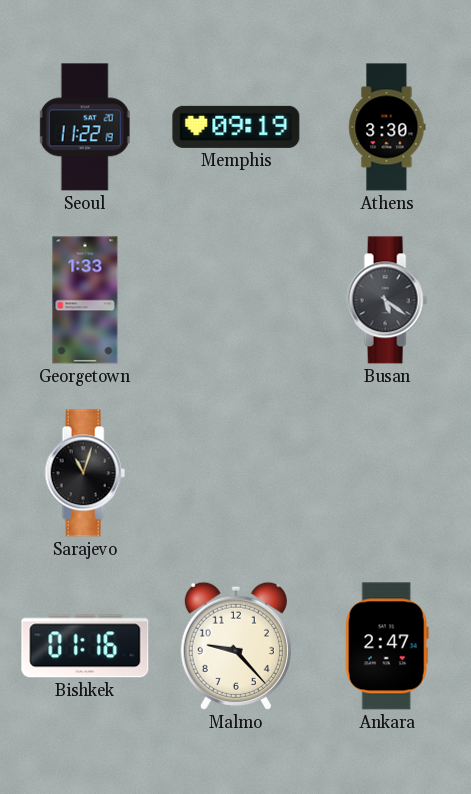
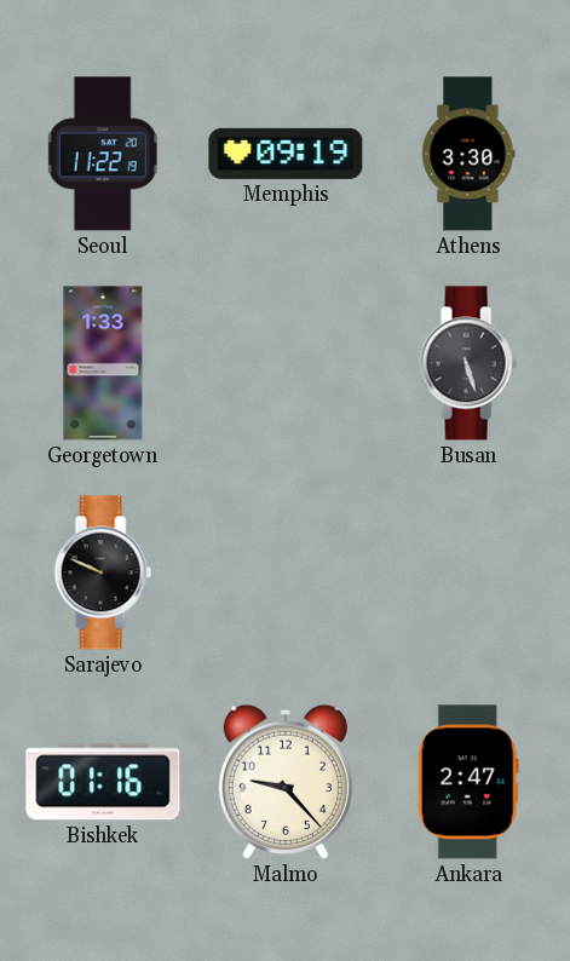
Busan: 5:21 -> 5:27
Sarajevo: 11:03 -> 9:49
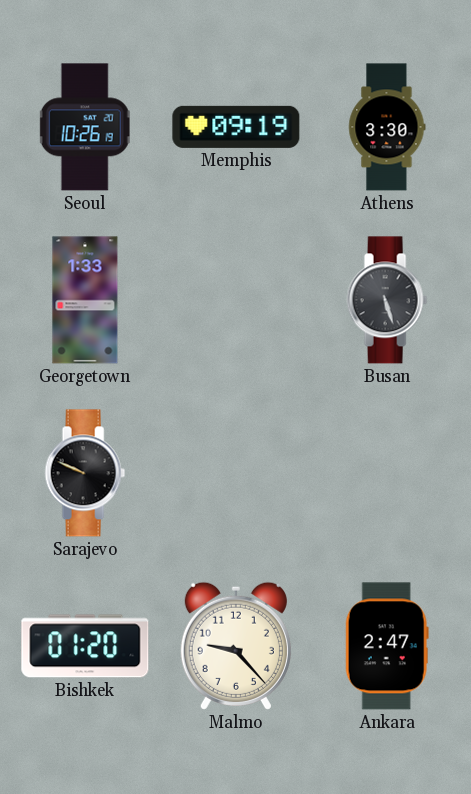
Seoul: 11:22 -> 10:26
Bishkek: 01:16 -> 01:20
